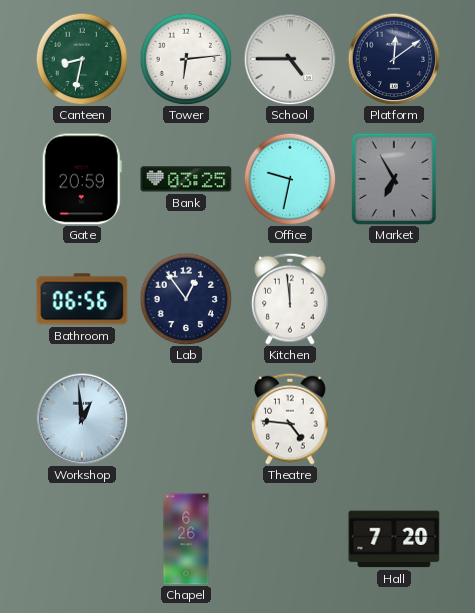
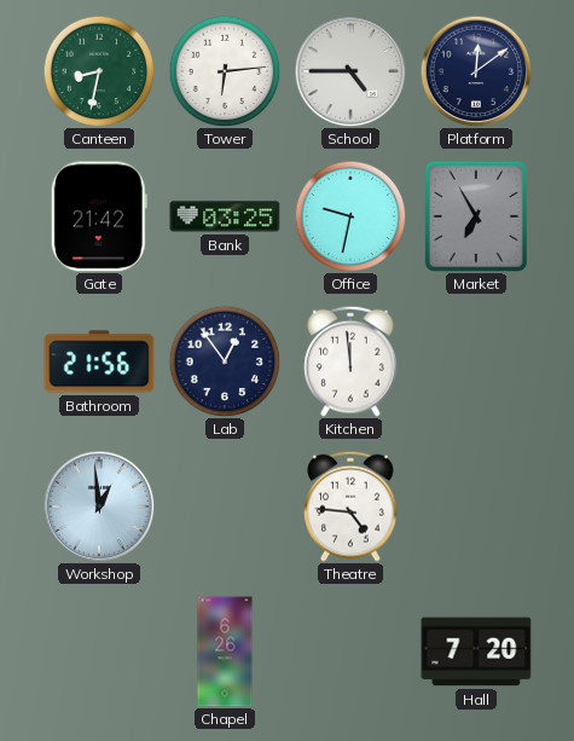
Gate: 20:59 -> 21:42
Bathroom: 06:56 -> 21:56
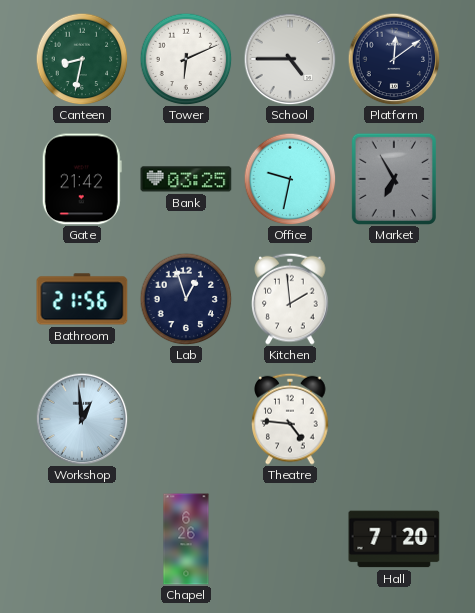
Tower: 6:14 -> 6:11
Lab: 12:54 -> 12:57
Kitchen: 11:59 -> 1:59
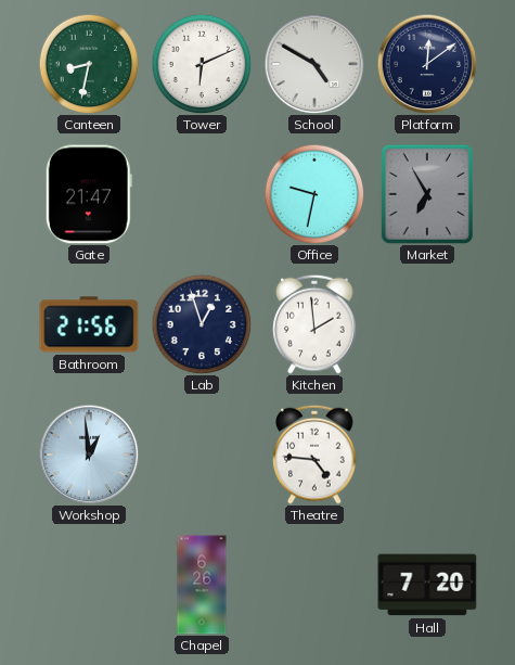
School: 4:45 -> 4:50
Gate: 21:42 -> 21:47
Bank: 03:25 -> none
